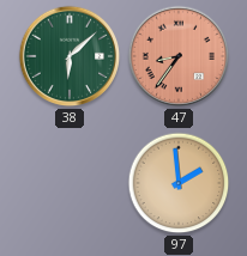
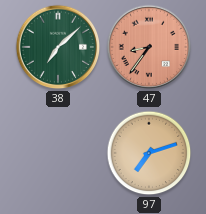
38: 6:08 -> 7:08
97: 1:59 -> 7:12
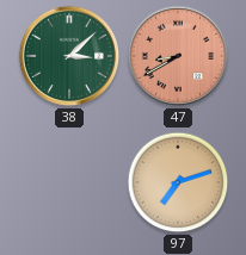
38: 7:08 -> 3:08
47: 8:36 -> 8:40
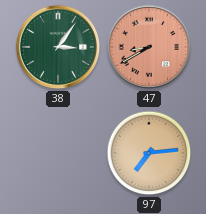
38: 3:08 -> 3:06
97: 7:12 -> 7:14
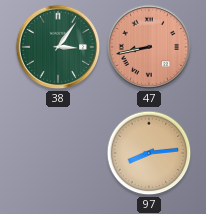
47: 8:40 -> 8:43
97: 7:14 -> 8:14
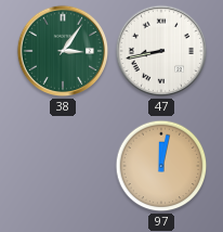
47 dial: salmon -> white
97: 8:14 -> 12:02
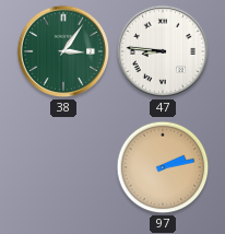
47: 8:43 -> 8:46
97: 12:02 -> 2:13
